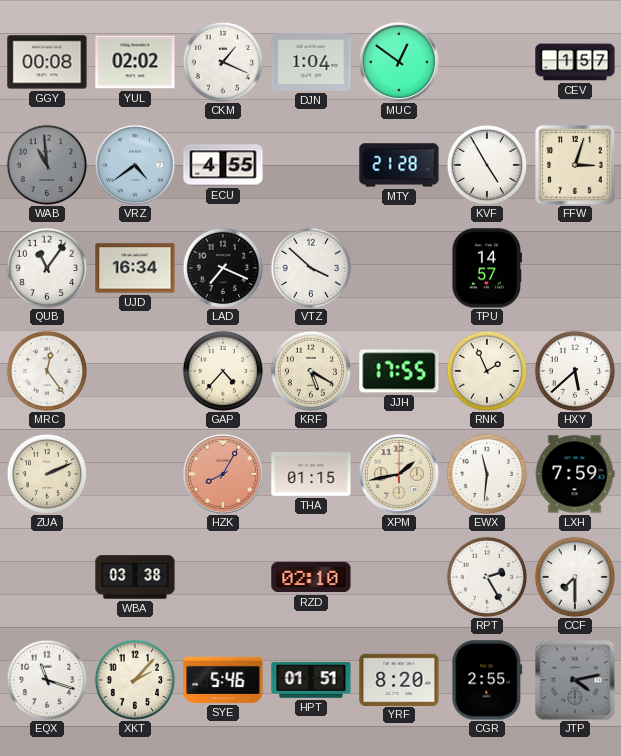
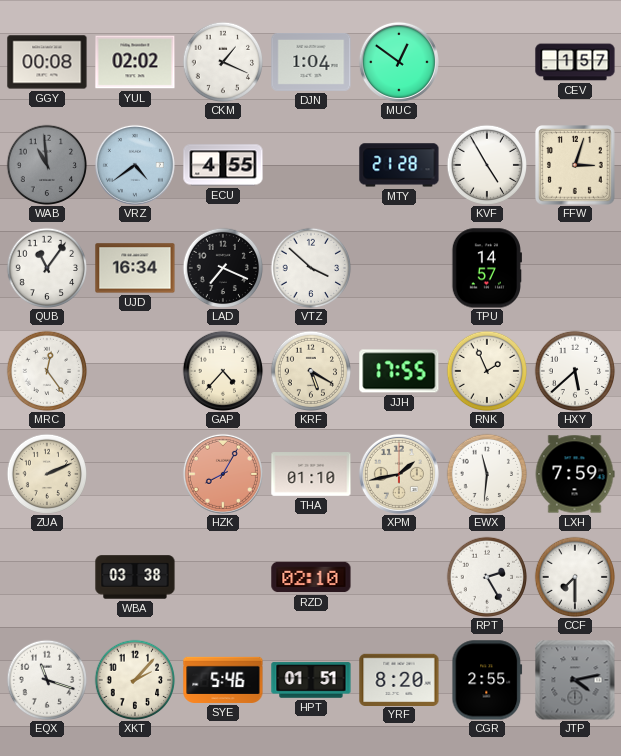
THA: 01:15 -> 01:10
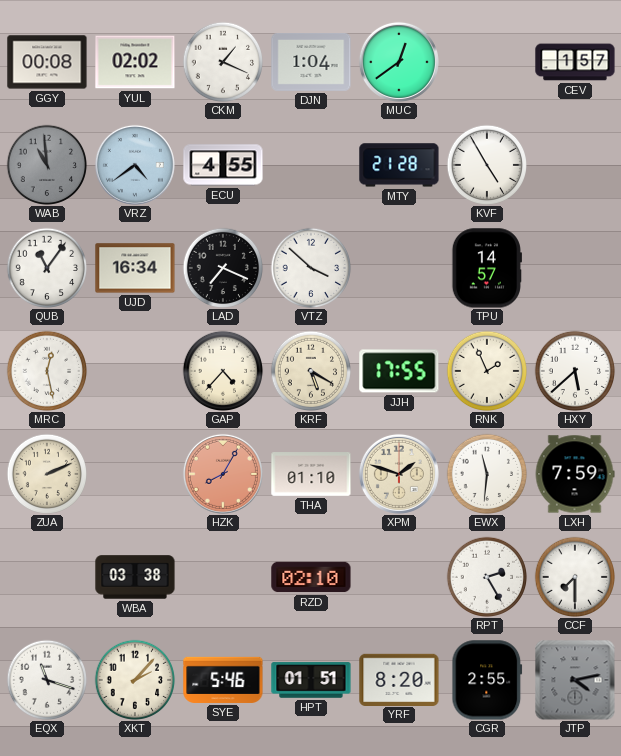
MUC: 12:51 -> 12:39
FFW: 3:03 -> none
MRC: 12:24 -> 12:28
XPM: 1:43 -> 1:48
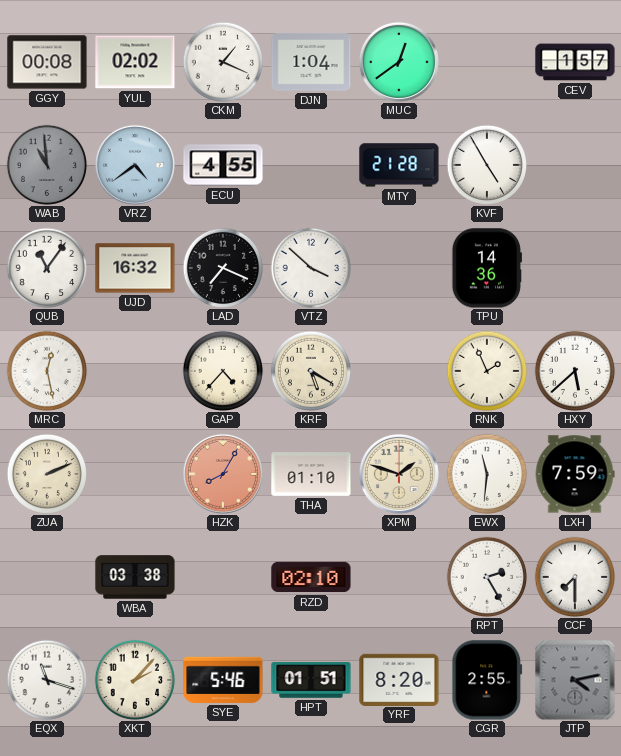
UJD: 16:34 -> 16:32
TPU: 14:57 -> 14:36
JJH: 17:55 -> none
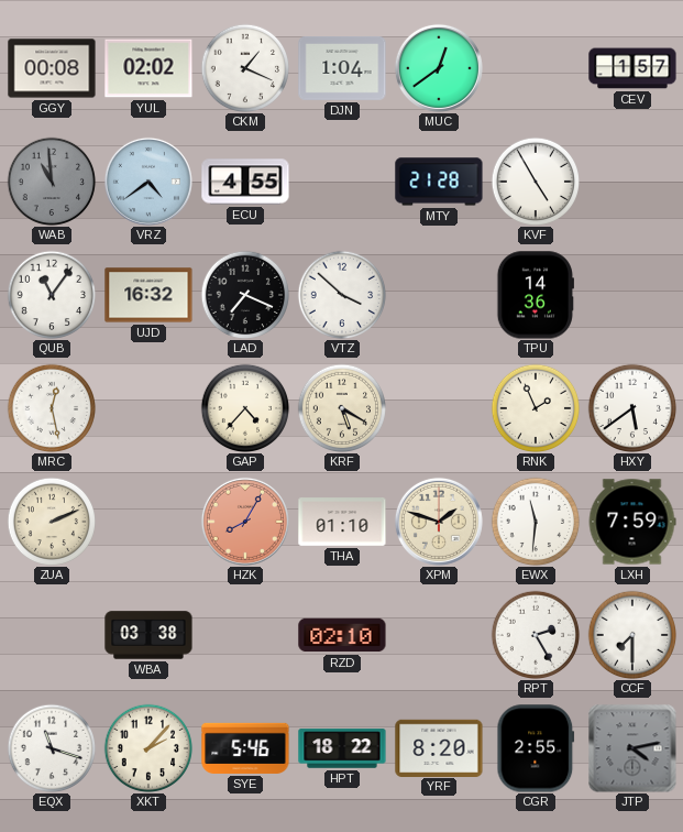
HXY: 5:38 -> 5:39
HPT: 01:51 -> 18:22
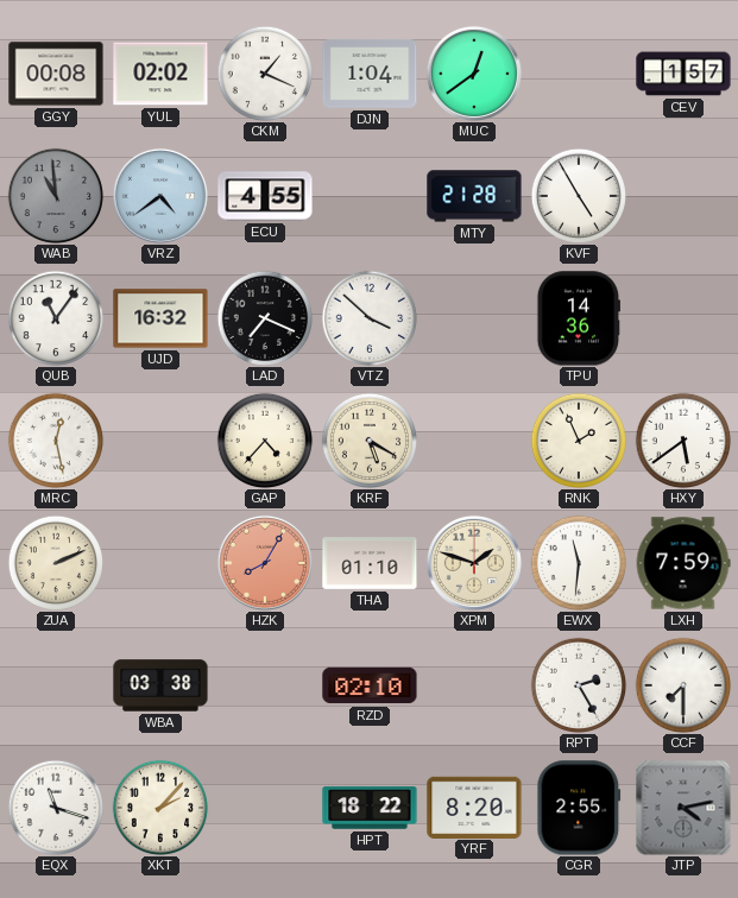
SYE: 5:46 -> none
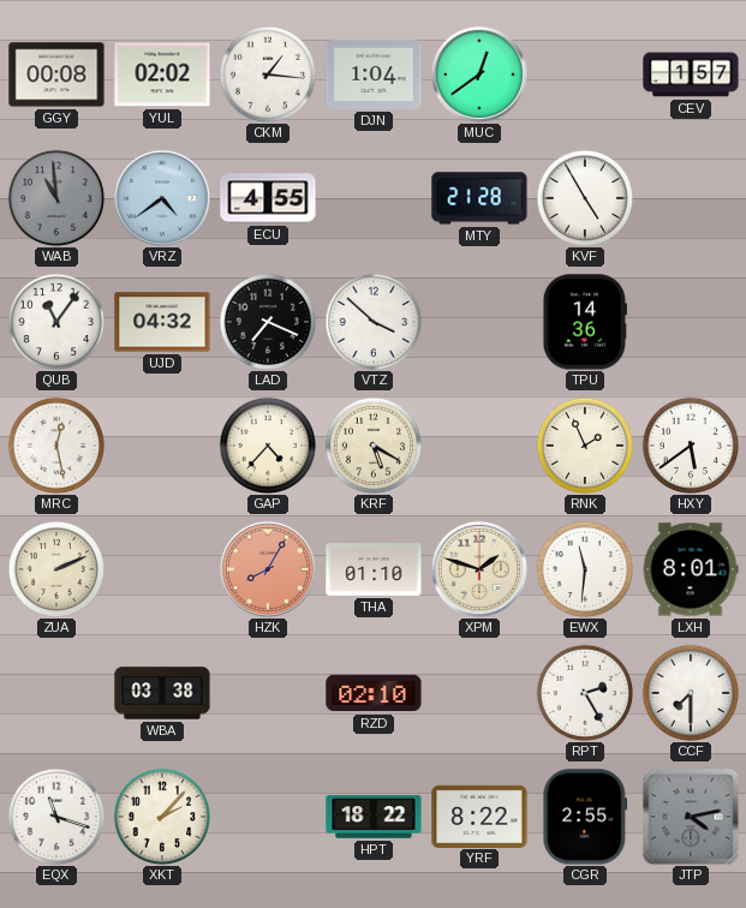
CKM: 1:19 -> 1:16
UJD: 16:32 -> 04:32
LXH: 7:59 -> 8:01
YRF: 8:20 -> 8:22
